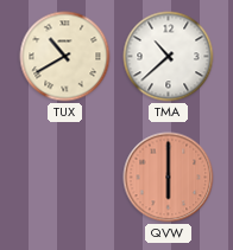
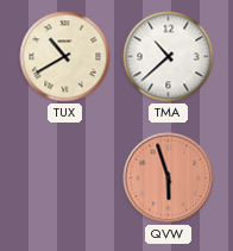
QVW: 6:00 -> 5:57
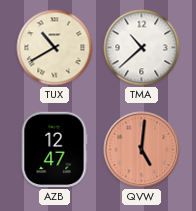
AZB: none -> 12:47
QVW: 5:57 -> 5:01
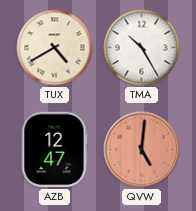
TUX: 10:40 -> 4:40
TMA: 10:38 -> 10:25
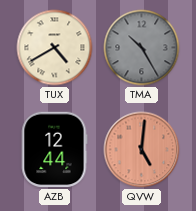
TMA dial: white -> grey
AZB: 12:47 -> 12:44
